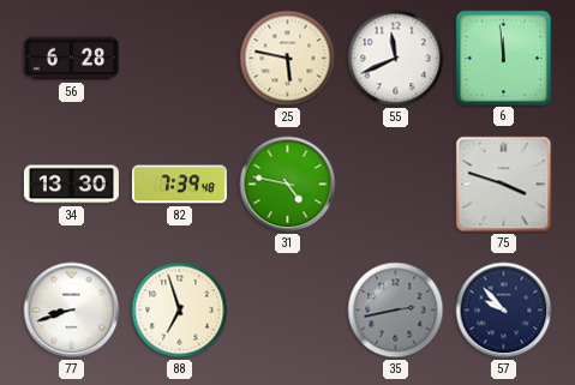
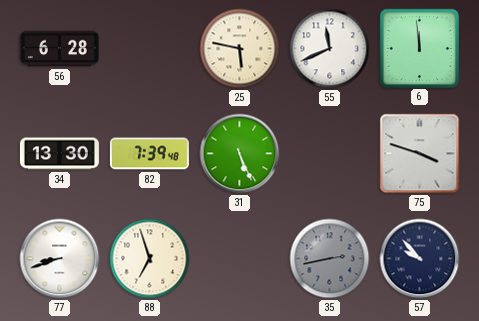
31: 4:47 -> 5:26
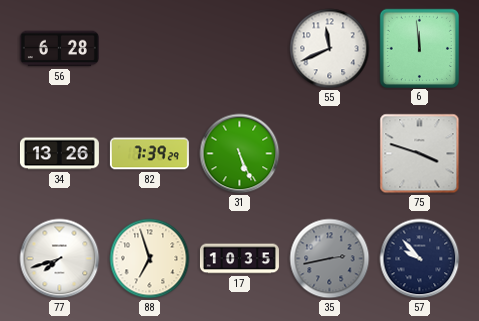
25: 5:47 -> none
34: 13:30 -> 13:26
82: 7:39:48 -> 7:39:29
77: 8:42 -> 7:42
17: none -> 10:35
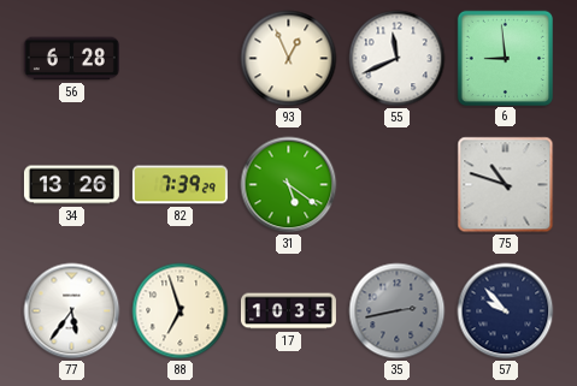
93: none -> 12:56
6: 11:59 -> 8:59
31: 5:26 -> 5:21
75: 3:48 -> 10:48
77: 7:42 -> 5:36
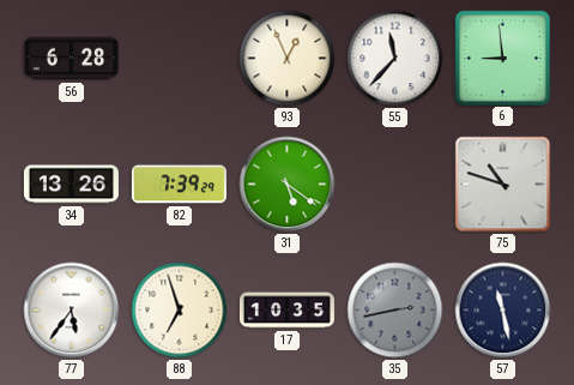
55: 11:41 -> 11:37
57: 9:53 -> 11:28
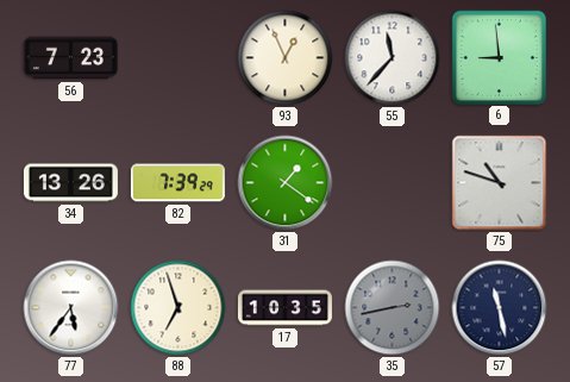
56: 6:28 -> 7:23
31: 5:21 -> 1:21
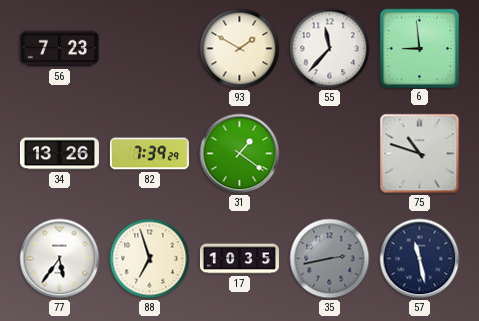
93: 12:56 -> 1:50
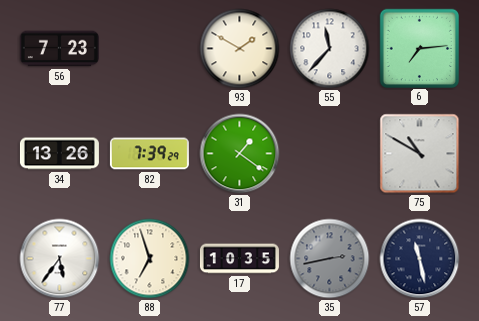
6: 8:59 -> 7:14
75: 10:48 -> 10:50
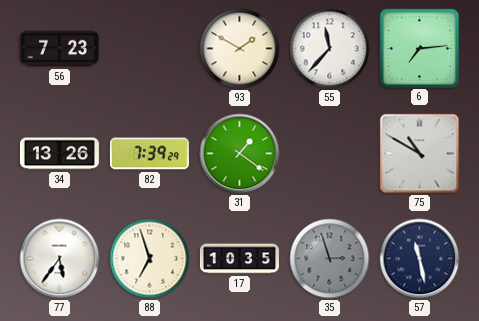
35: 2:43 -> 2:57
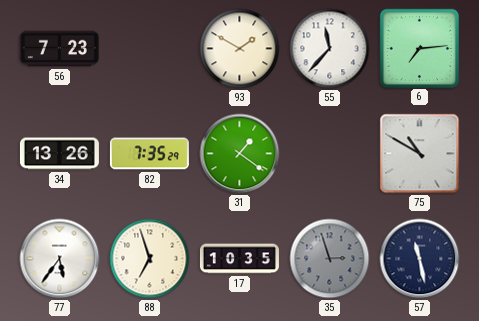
82: 7:39 -> 7:35
